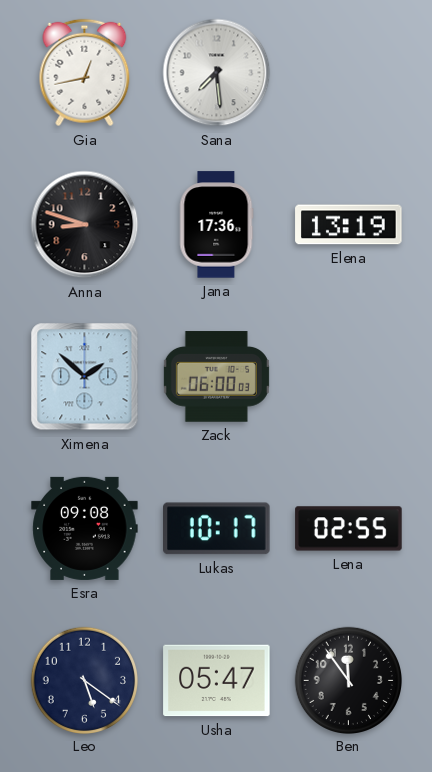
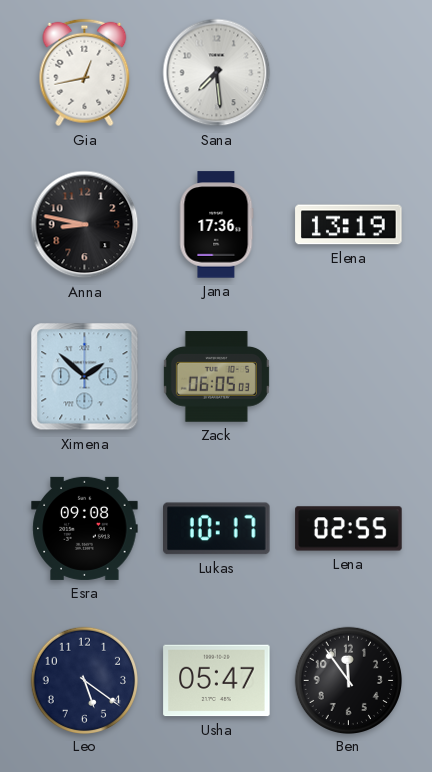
Anna: 8:48 -> 8:47
Zack: 06:00 -> 06:05
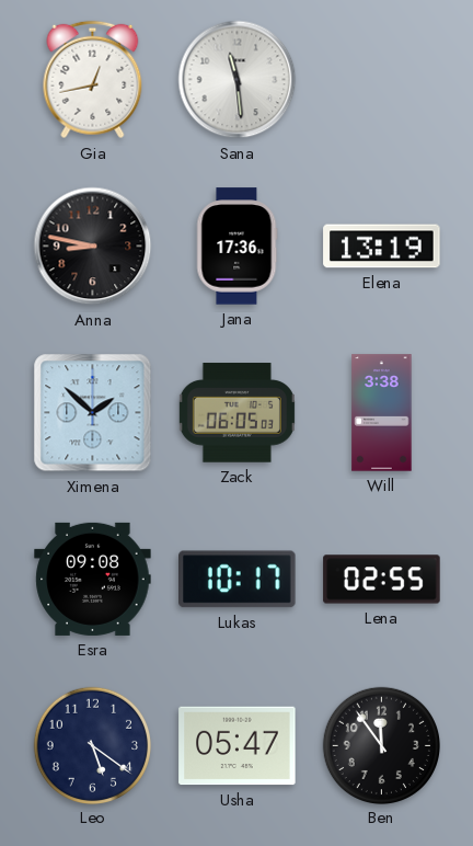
Sana: 7:29 -> 11:29
Will: none -> 3:38
